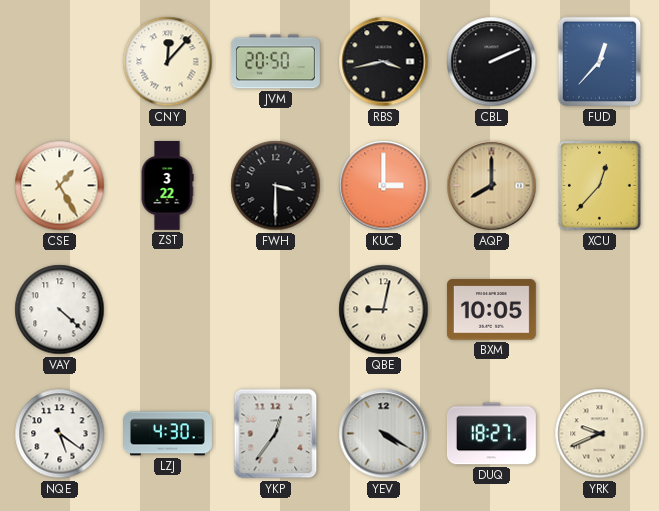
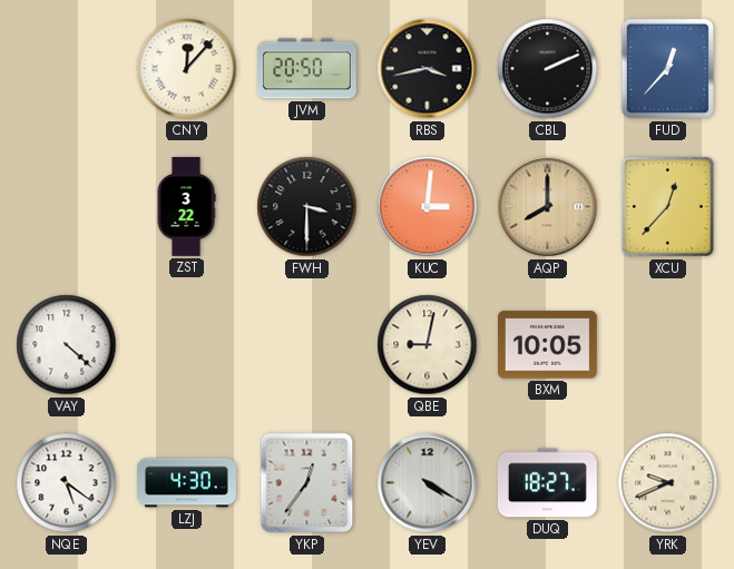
CSE: 1:25 -> none
KUC: 3:00 -> 3:01
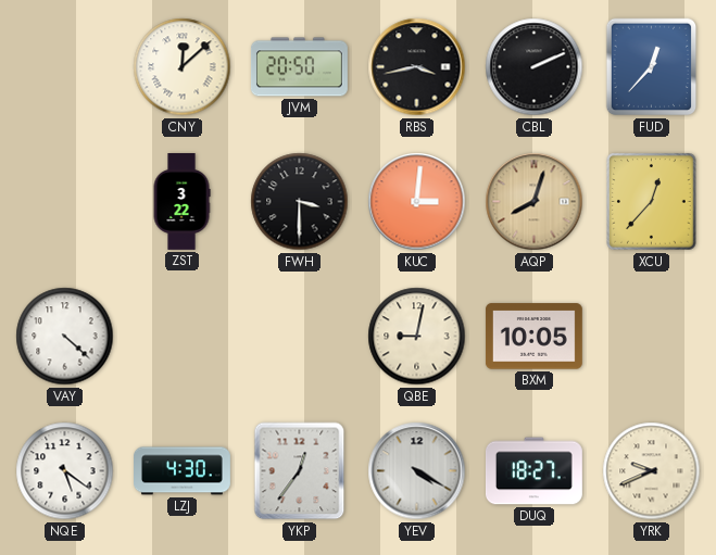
CNY: 12:07 -> 12:08
AQP: 8:00 -> 8:03
